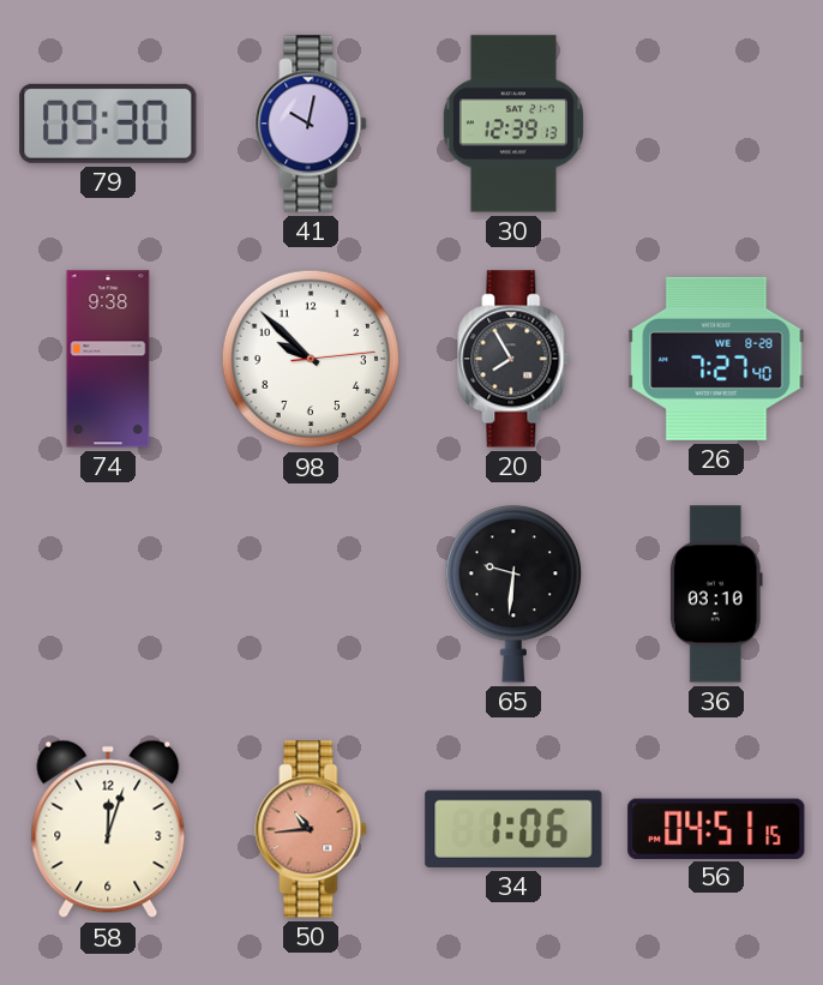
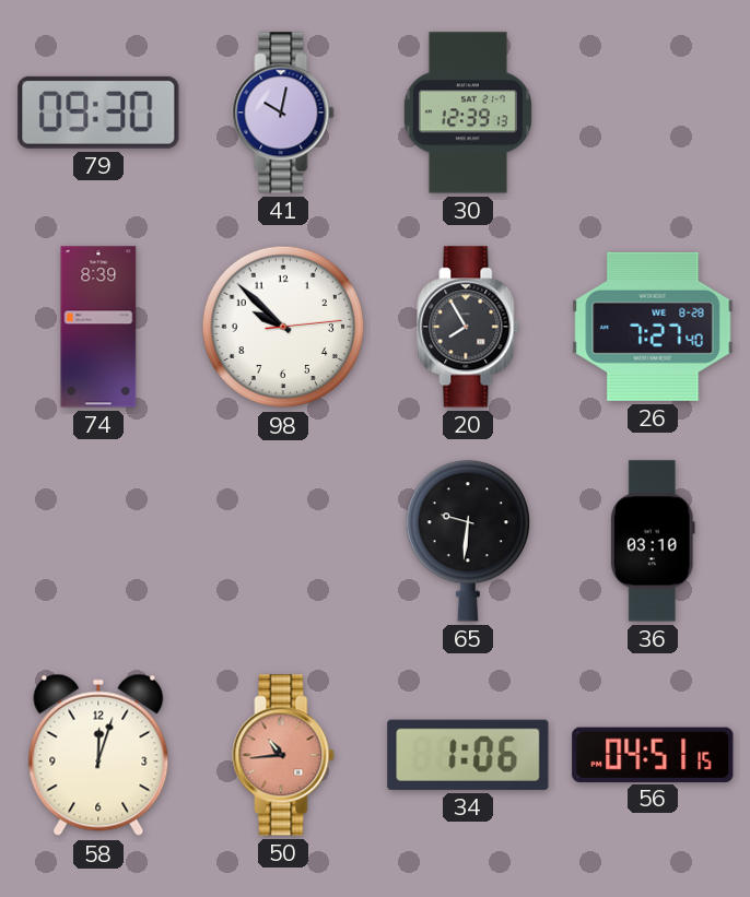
74: 9:38 -> 8:39
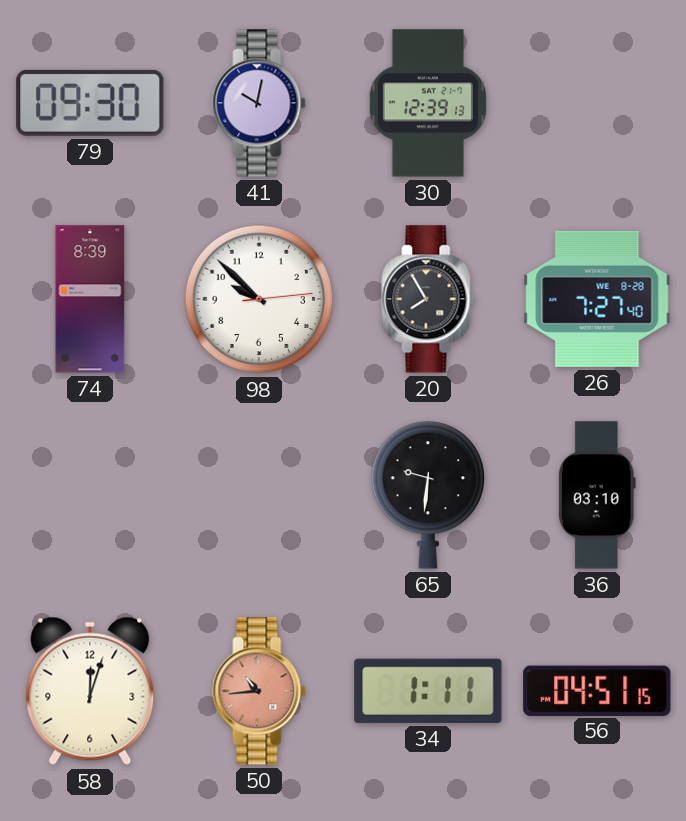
34: 1:06 -> 1:11
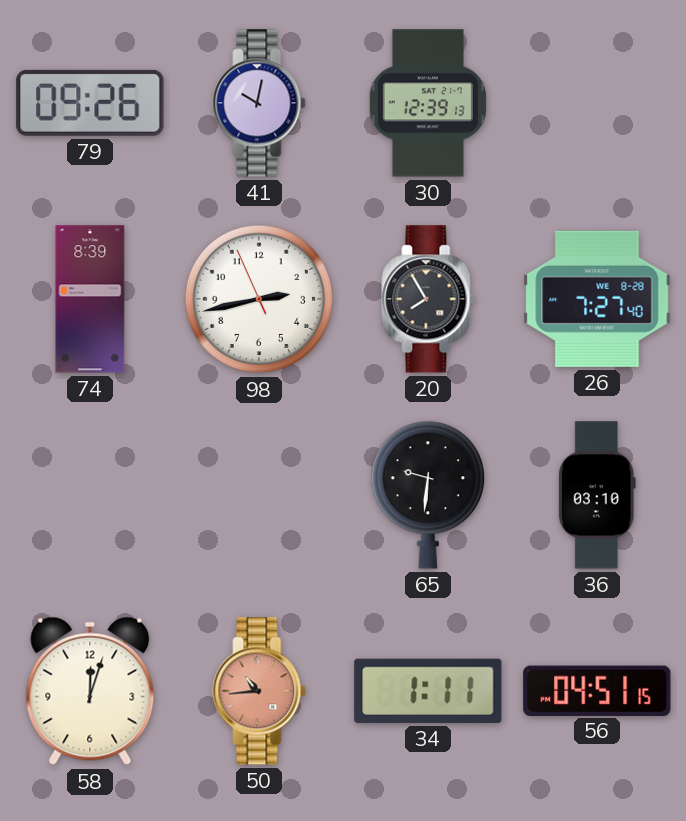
79: 09:30 -> 09:26
98: 9:52 -> 2:42
